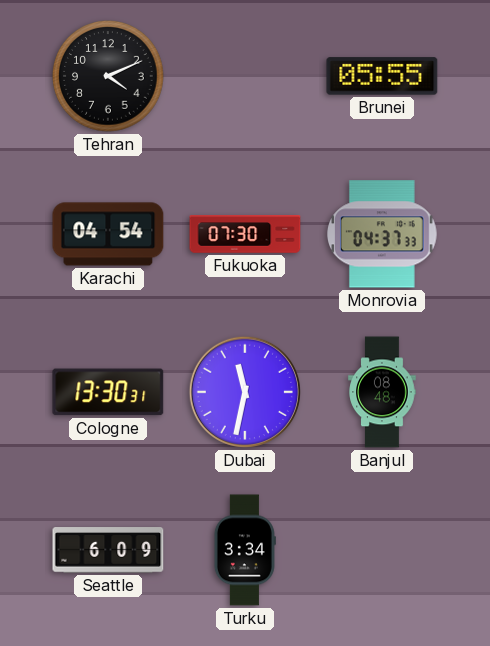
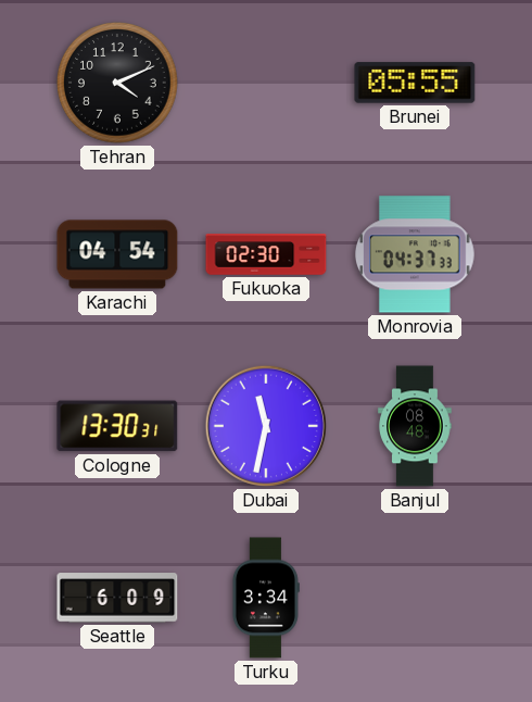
Fukuoka: 07:30 -> 02:30
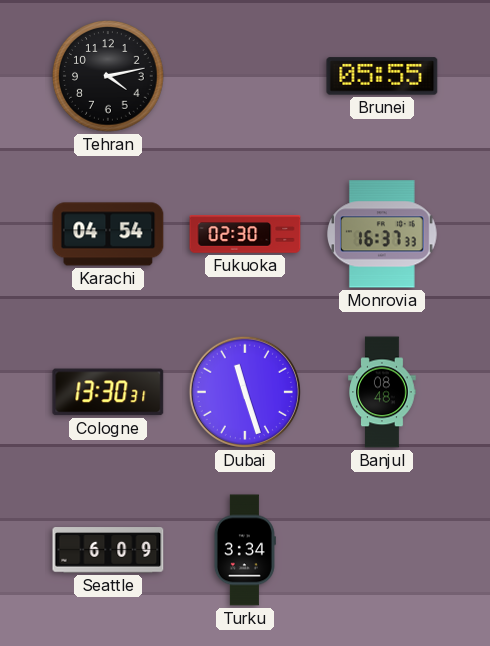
Tehran: 4:11 -> 4:13
Monrovia: 04:37 -> 16:37
Dubai: 11:32 -> 11:27
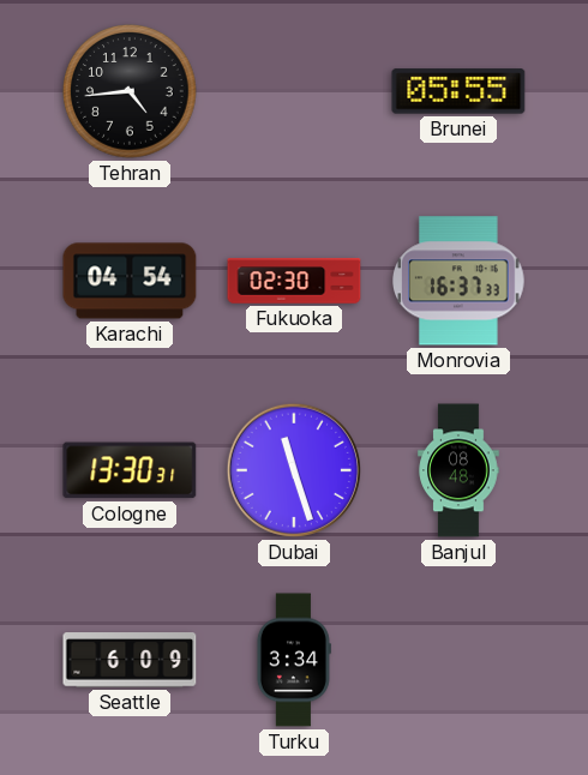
Tehran: 4:13 -> 4:44
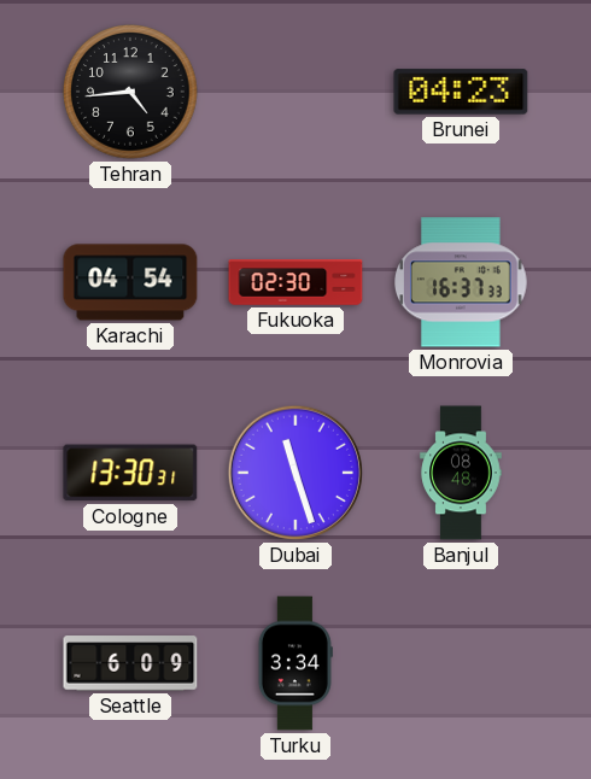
Brunei: 05:55 -> 04:23
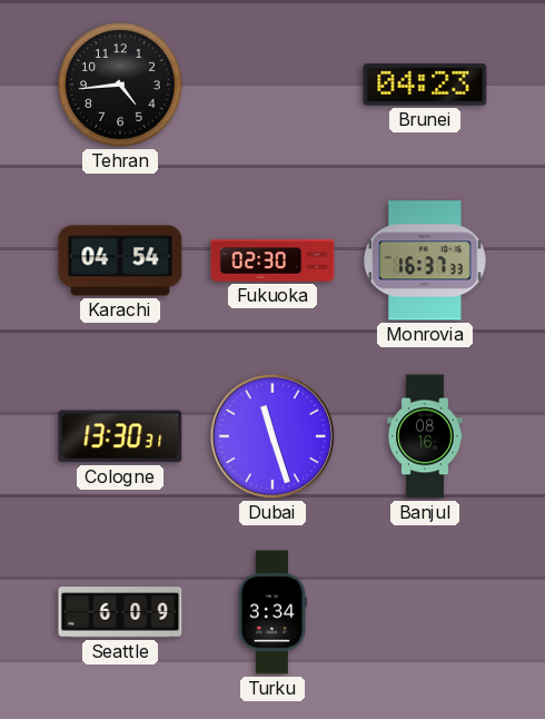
Banjul: 08:48 -> 08:16
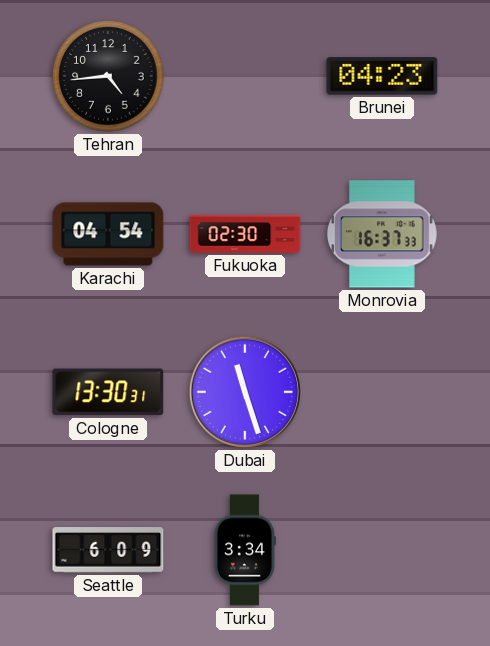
Banjul: 08:16 -> none
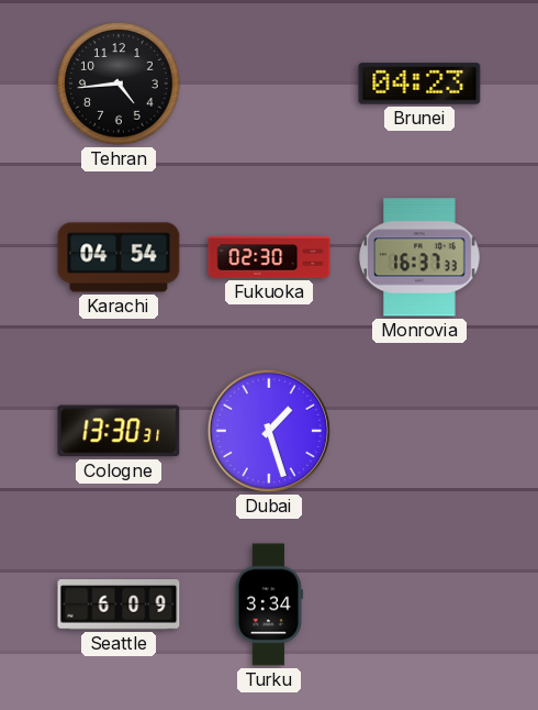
Dubai: 11:27 -> 1:27
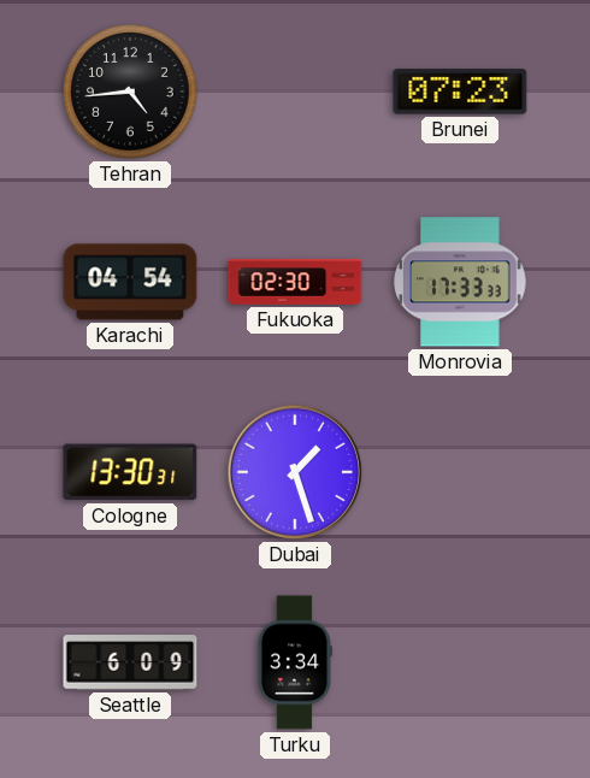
Brunei: 04:23 -> 07:23
Monrovia: 16:37 -> 17:33
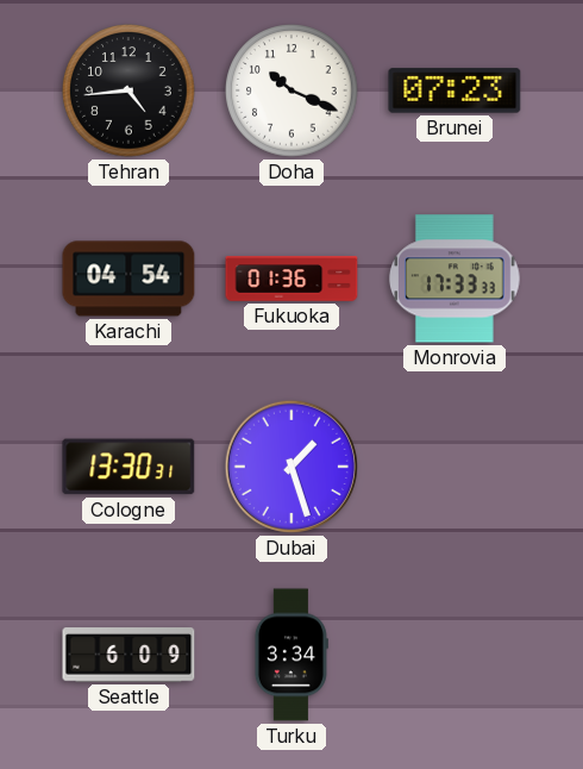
Doha: none -> 10:19
Fukuoka: 02:30 -> 01:36
